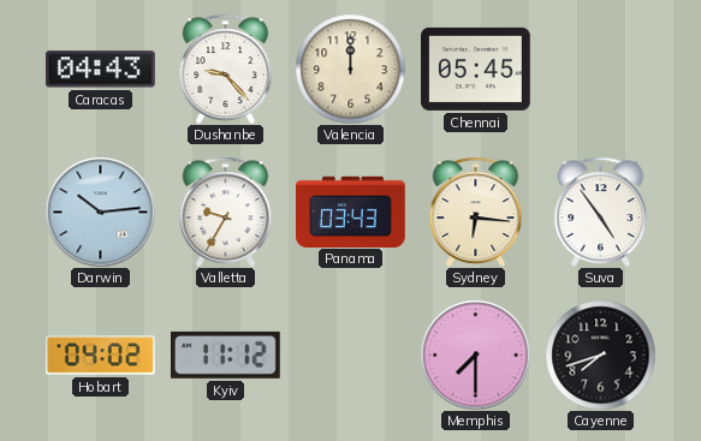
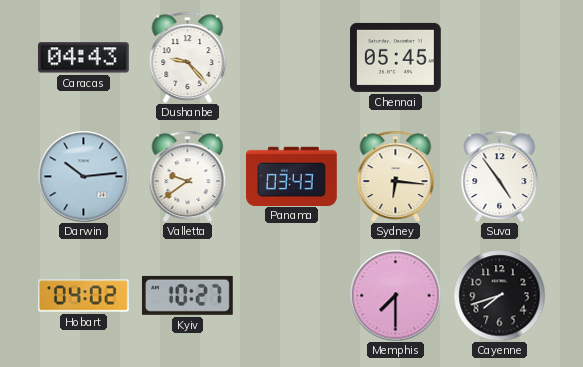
Valencia: 12:00 -> none
Valletta: 9:35 -> 9:39
Kyiv: 11:12 -> 10:27
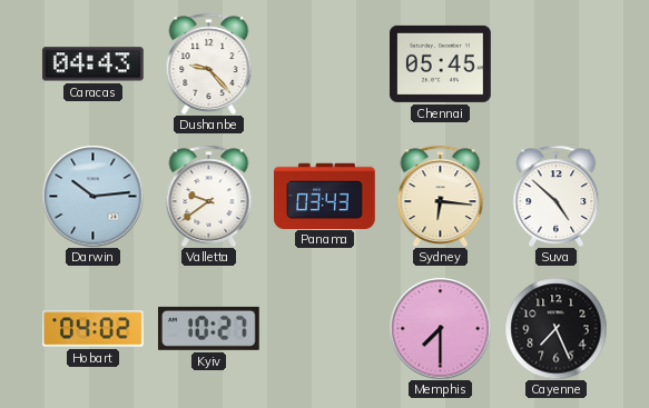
Suva: 4:54 -> 4:52
Cayenne: 7:42 -> 7:26
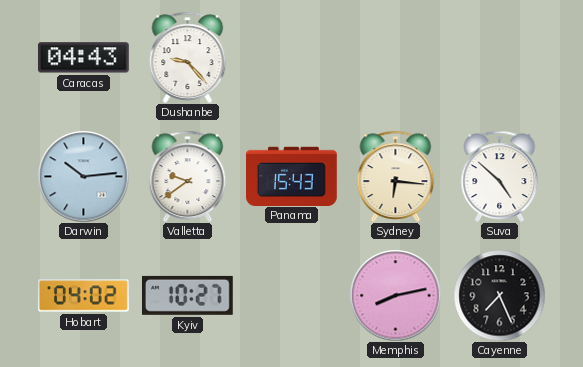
Chennai: 05:45 -> none
Panama: 03:43 -> 15:43
Memphis: 7:30 -> 8:13
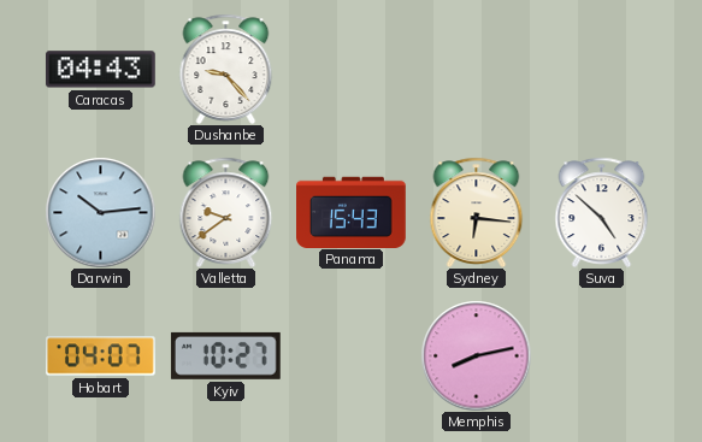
Hobart: 04:02 -> 04:07
Cayenne: 7:26 -> none
